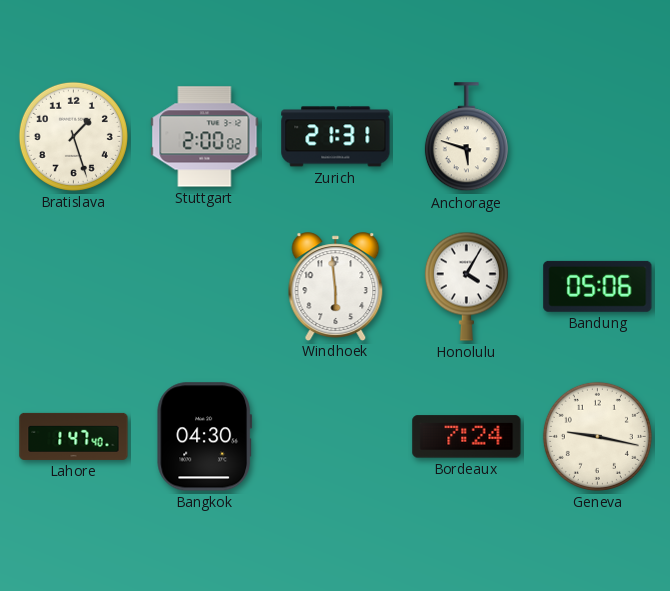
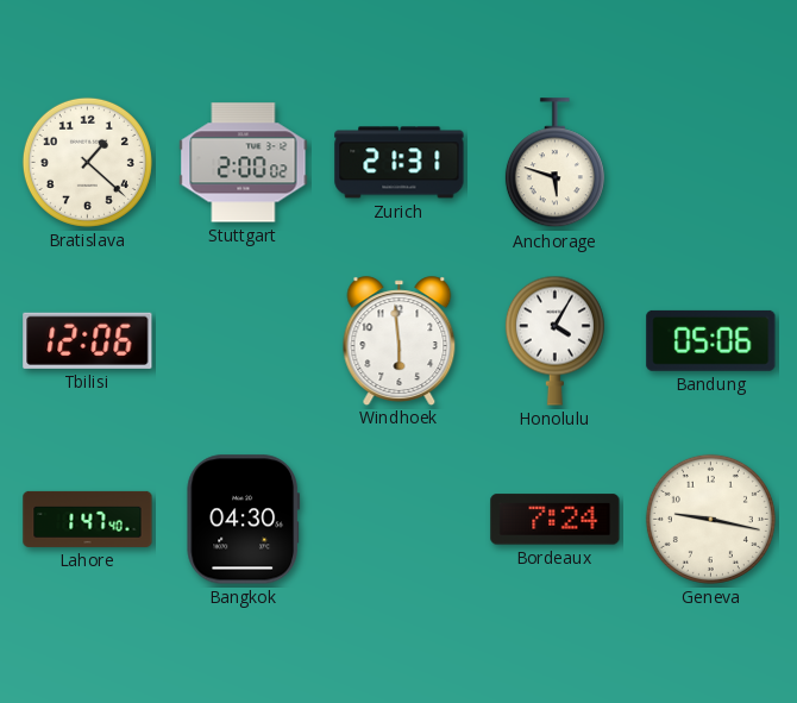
Bratislava: 1:27 -> 1:22
Tbilisi: none -> 12:06
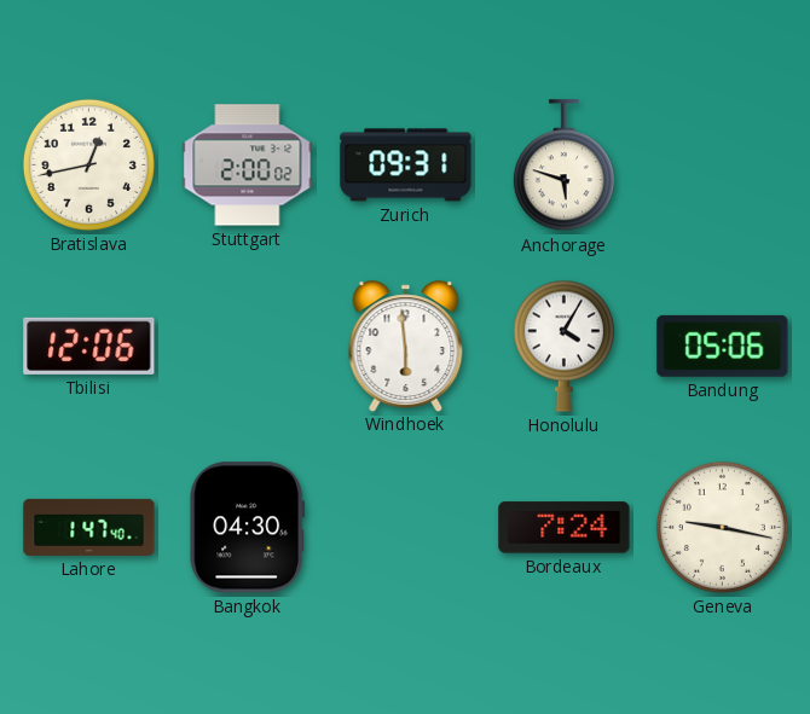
Bratislava: 1:22 -> 12:43
Zurich: 21:31 -> 09:31
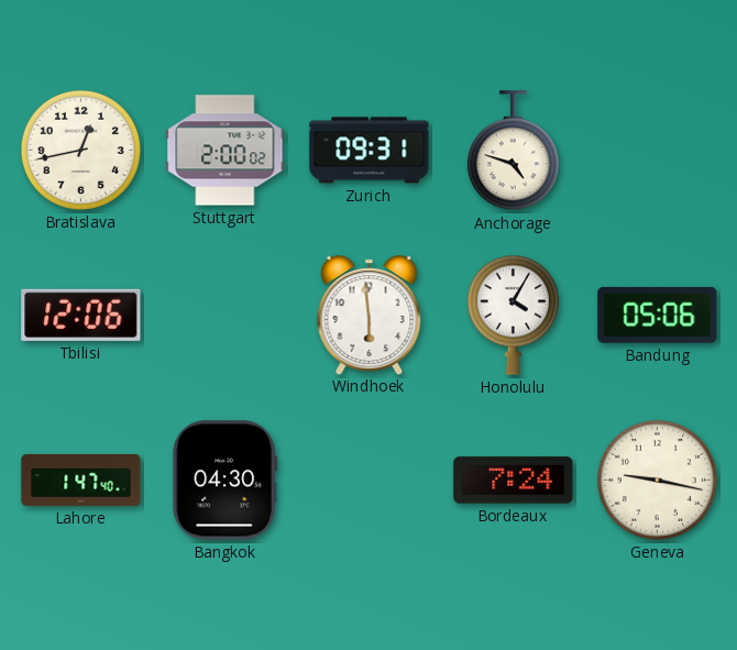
Anchorage: 5:48 -> 4:48
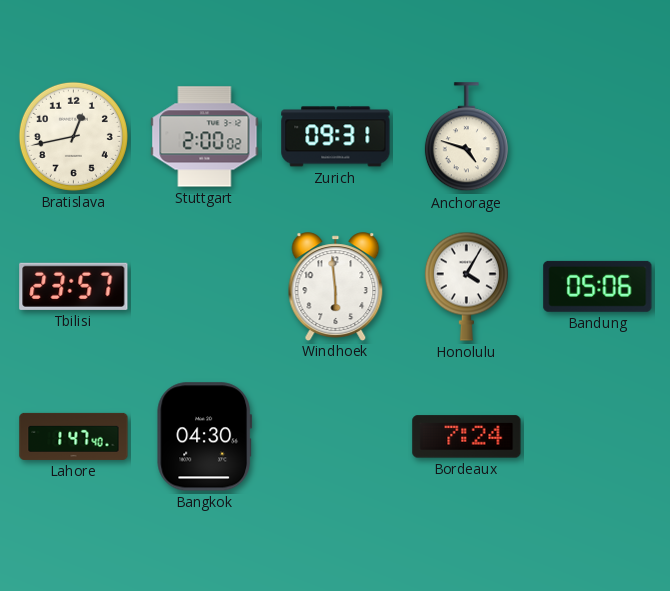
Tbilisi: 12:06 -> 23:57
Geneva: 9:17 -> none
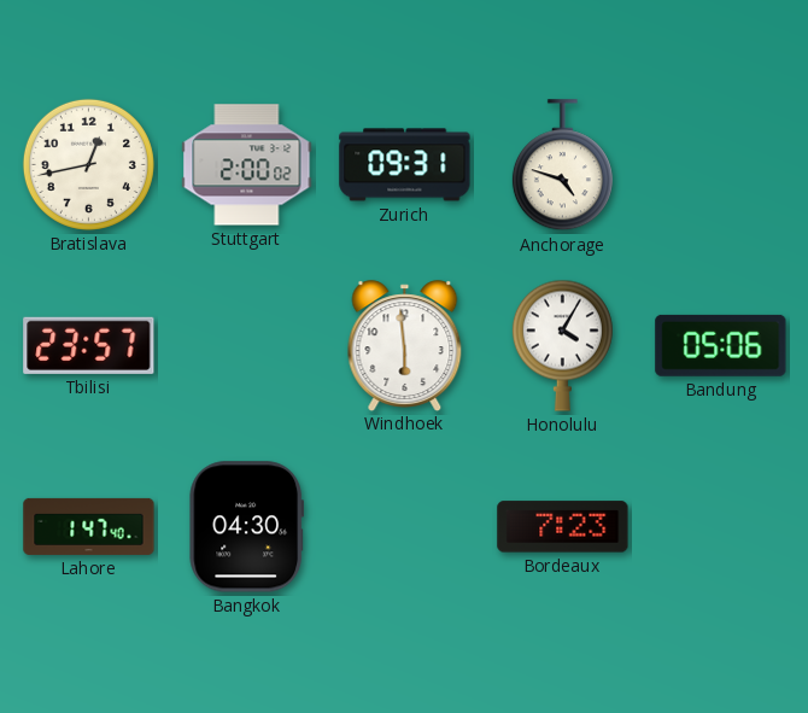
Bordeaux: 7:24 -> 7:23
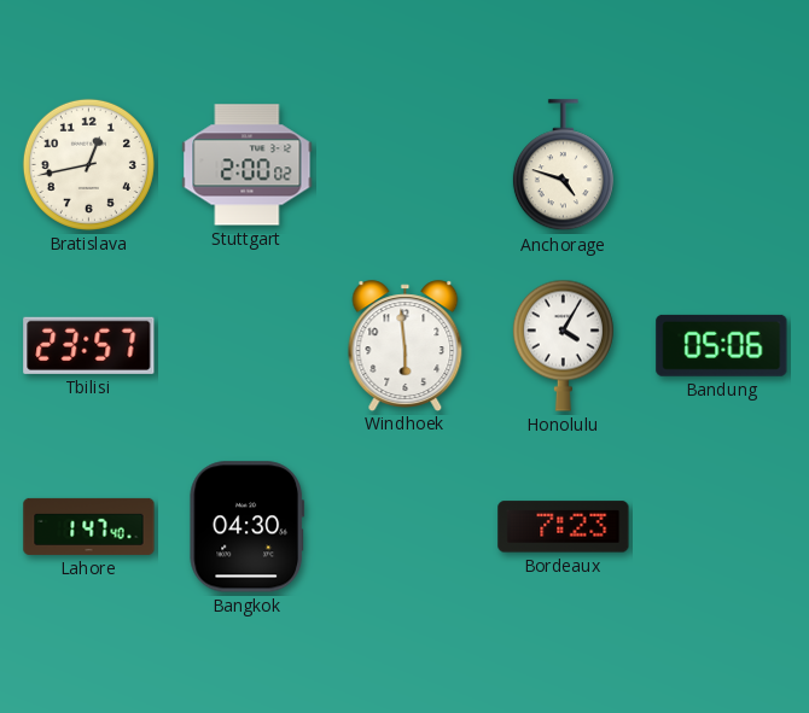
Zurich: 09:31 -> none
